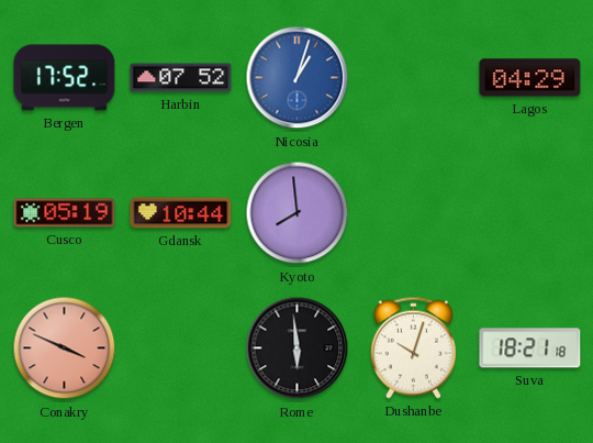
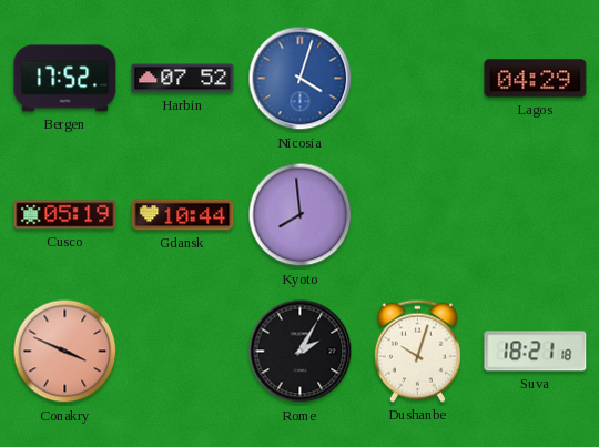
Nicosia: 1:03 -> 4:03
Rome: 5:59 -> 2:05
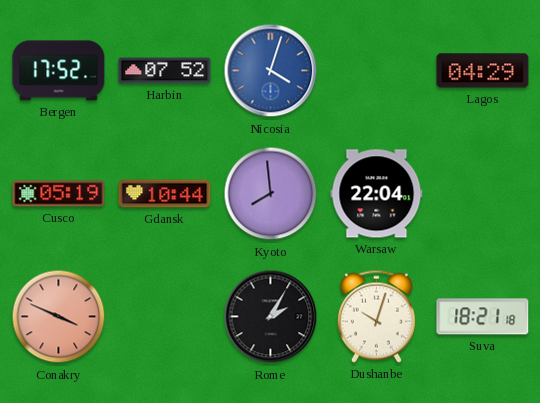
Warsaw: none -> 22:04
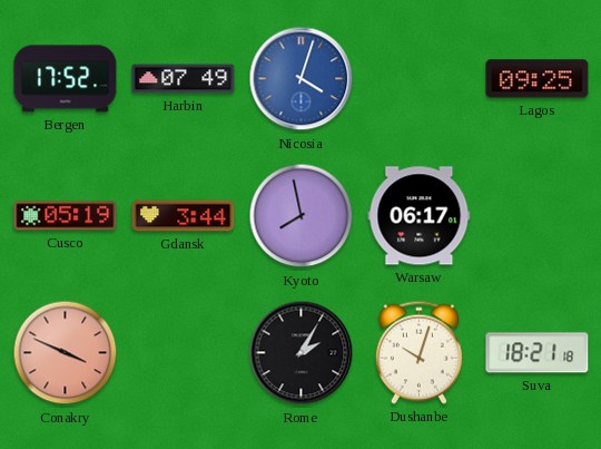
Harbin: 07:52 -> 07:49
Lagos: 04:29 -> 09:25
Gdansk: 10:44 -> 3:44
Kyoto: 7:59 -> 7:58
Warsaw: 22:04 -> 06:17
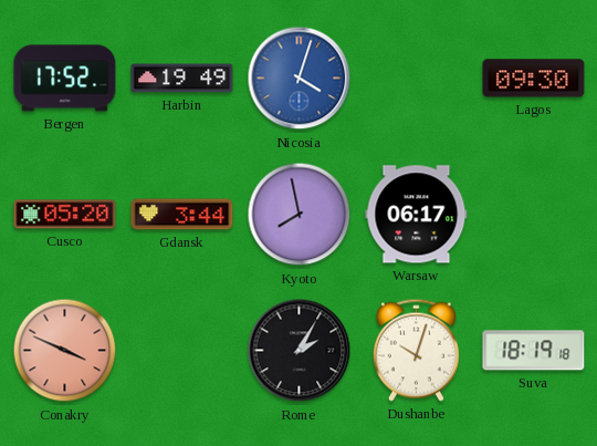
Harbin: 07:49 -> 19:49
Lagos: 09:25 -> 09:30
Cusco: 05:19 -> 05:20
Suva: 18:21 -> 18:19
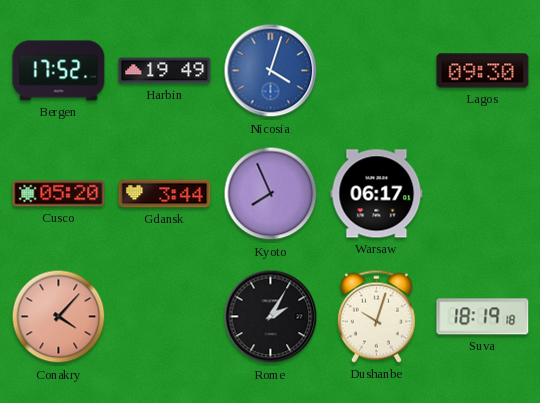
Kyoto: 7:58 -> 7:56
Conakry: 3:49 -> 4:07
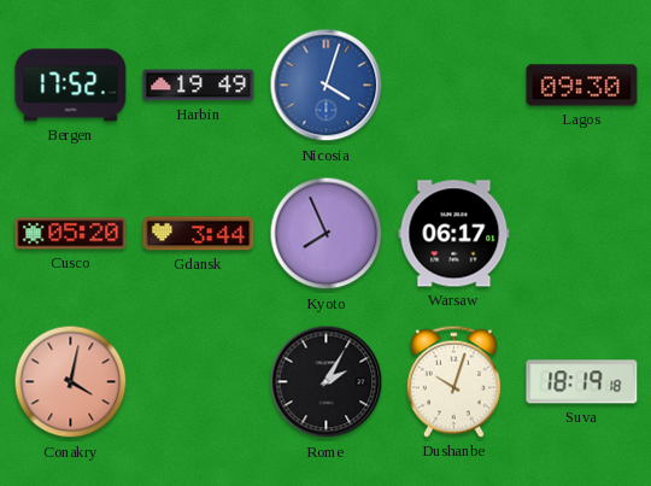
Conakry: 4:07 -> 4:02
